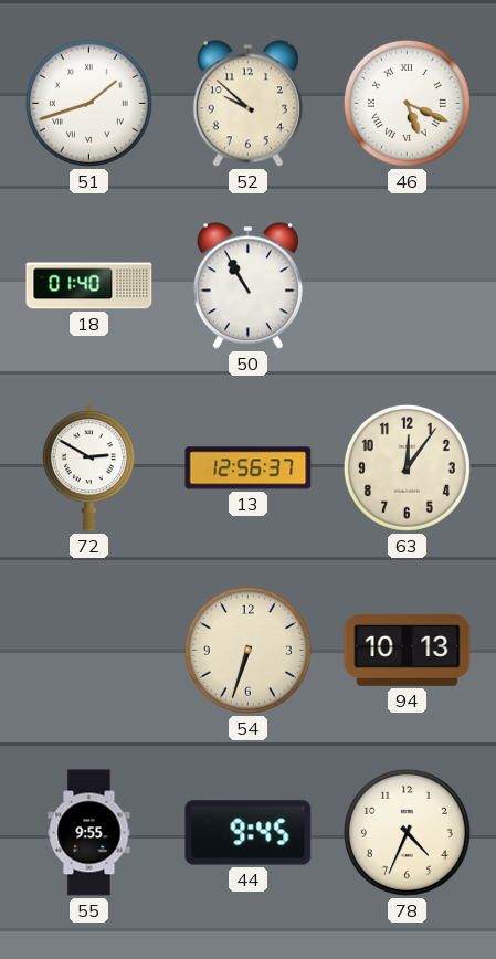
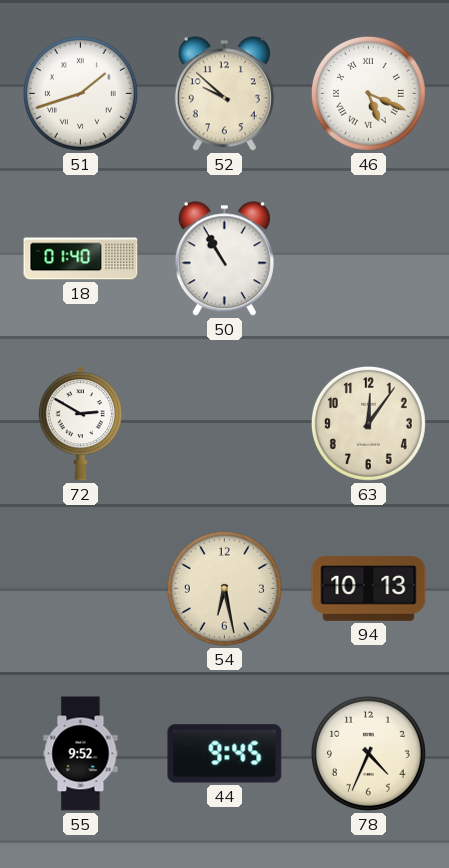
13: 12:56 -> none
54: 6:33 -> 6:28
55: 9:55 -> 9:52
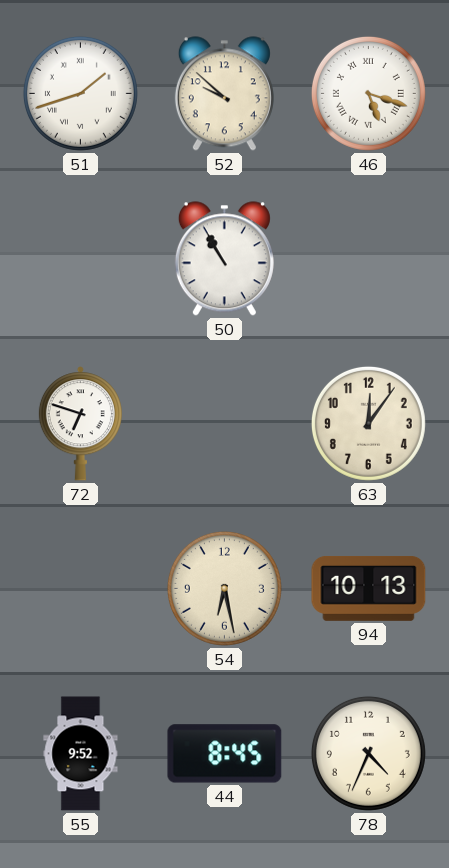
46: 5:19 -> 5:18
18: 01:40 -> none
72: 2:50 -> 6:48
44: 9:45 -> 8:45
